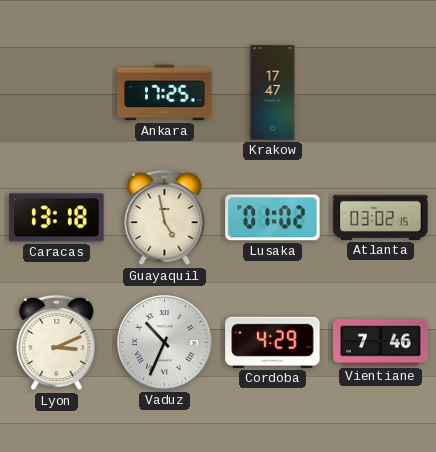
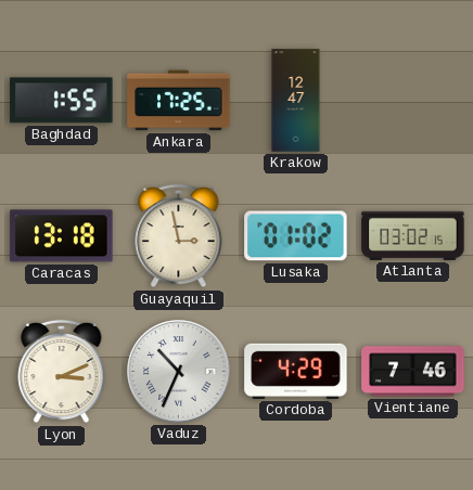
Baghdad: none -> 1:55
Krakow: 17:47 -> 12:47
Guayaquil: 4:58 -> 2:58
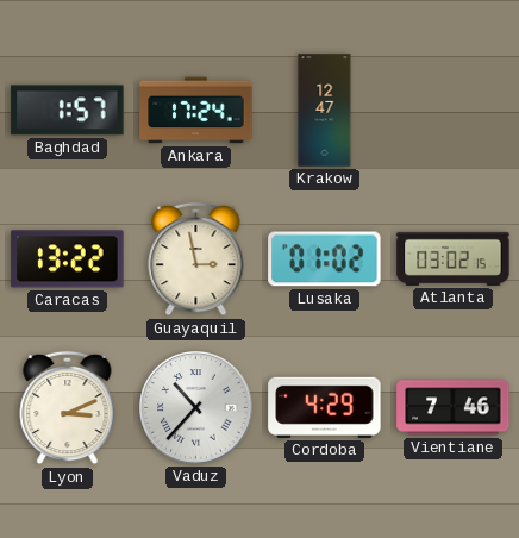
Baghdad: 1:55 -> 1:57
Ankara: 17:25 -> 17:24
Caracas: 13:18 -> 13:22
Vaduz: 10:34 -> 10:37
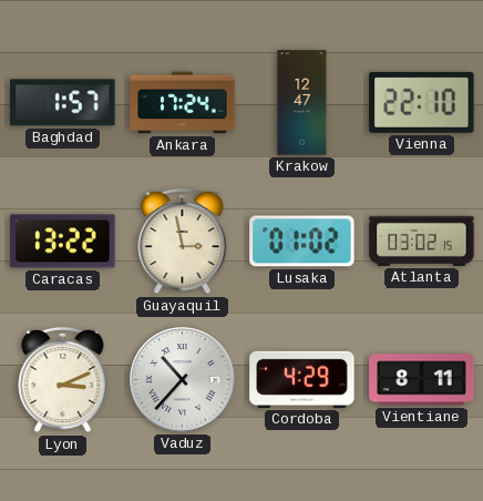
Vienna: none -> 22:10
Vientiane: 7:46 -> 8:11
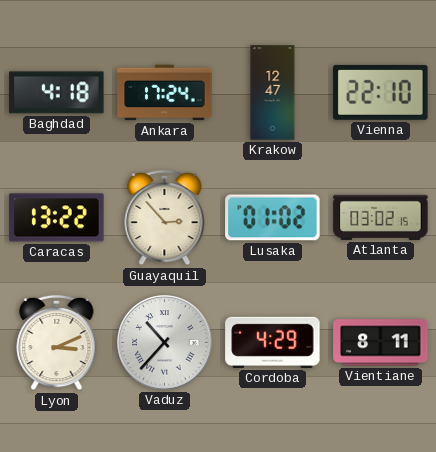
Baghdad: 1:57 -> 4:18
Guayaquil: 2:58 -> 2:53
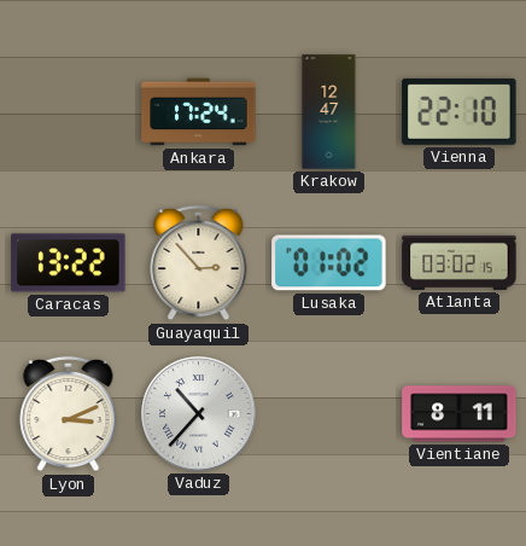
Baghdad: 4:18 -> none
Cordoba: 4:29 -> none
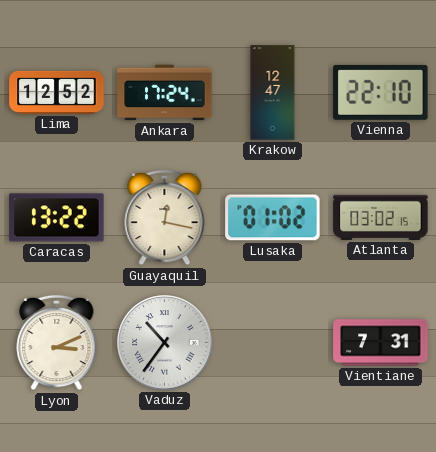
Lima: none -> 12:52
Guayaquil: 2:53 -> 12:17
Vaduz: 10:37 -> 10:36
Vientiane: 8:11 -> 7:31
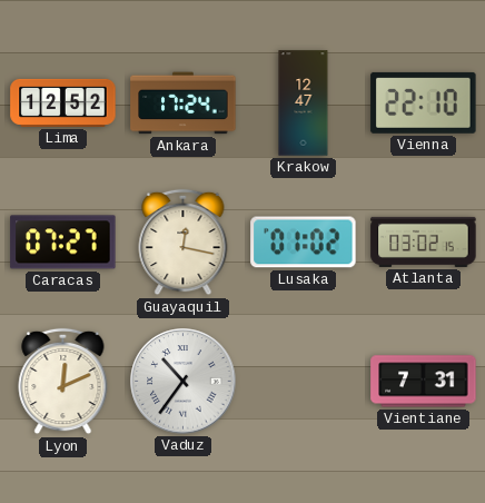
Caracas: 13:22 -> 07:27
Lyon: 3:11 -> 12:11
